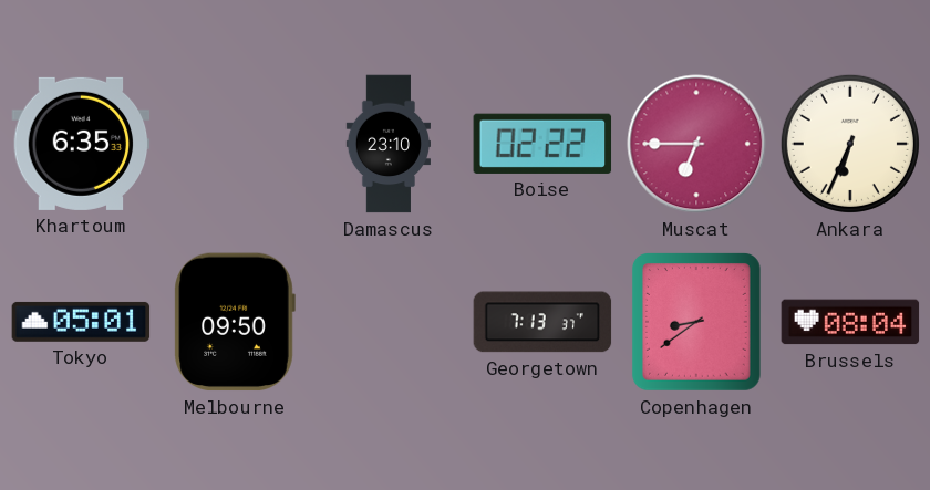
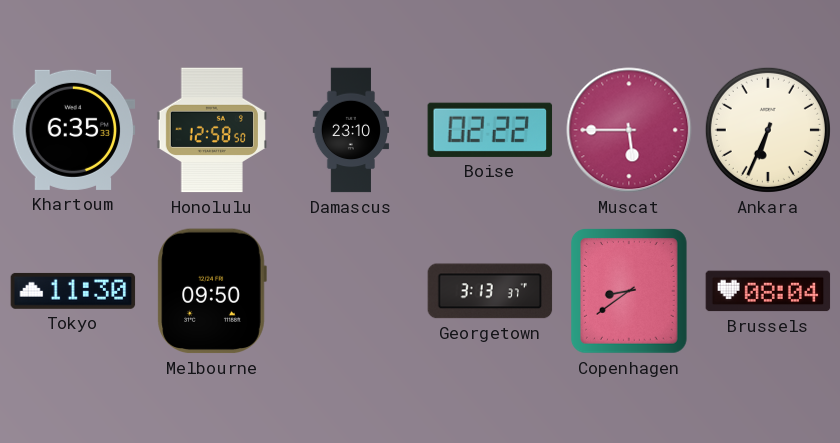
Honolulu: none -> 12:58
Muscat: 6:45 -> 5:45
Tokyo: 05:01 -> 11:30
Georgetown: 7:13 -> 3:13
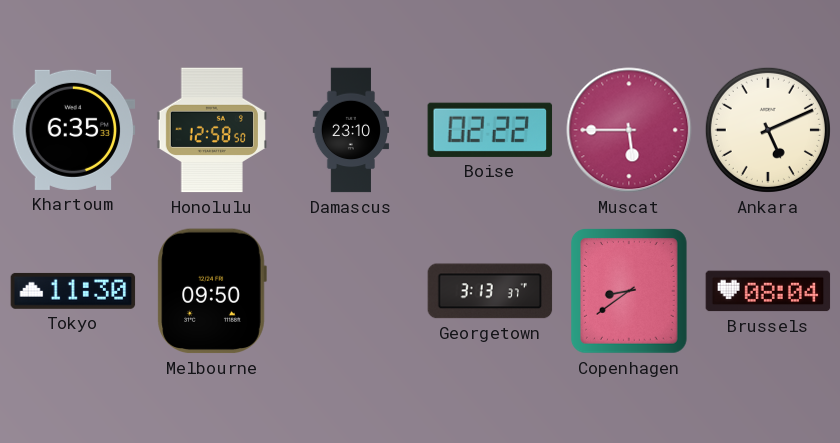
Ankara: 6:34 -> 5:11
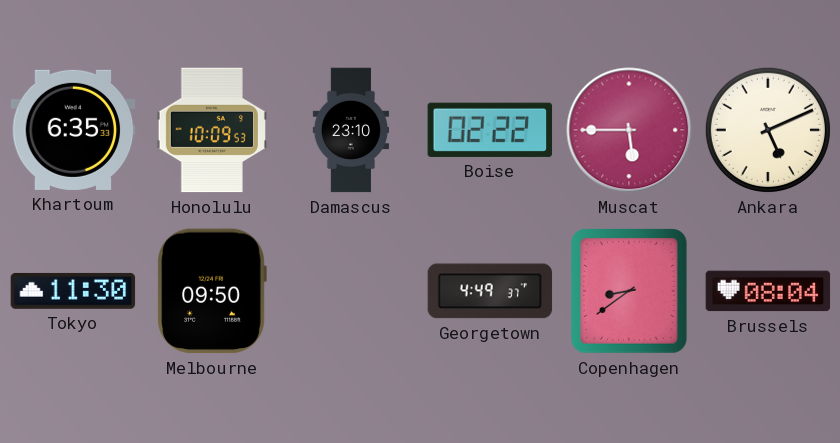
Honolulu: 12:58 -> 10:09
Georgetown: 3:13 -> 4:49
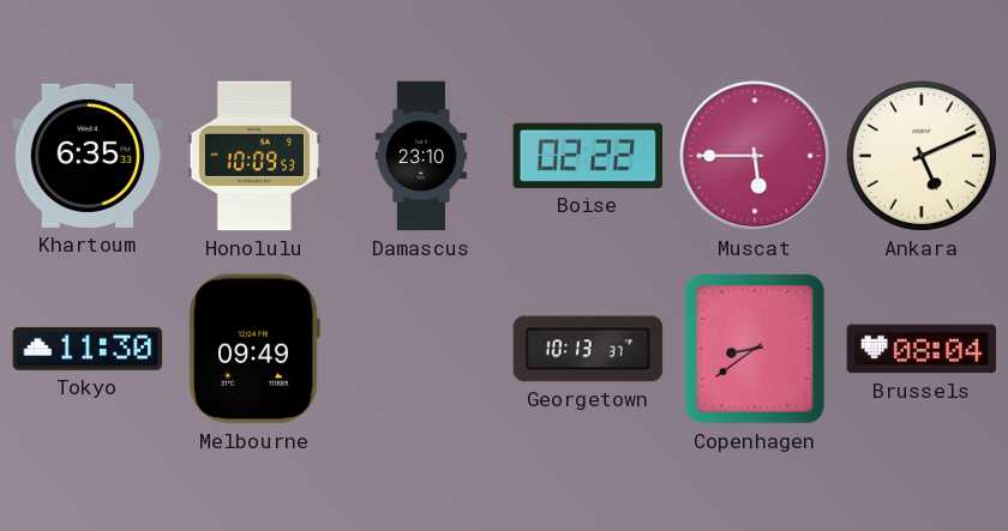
Melbourne: 09:50 -> 09:49
Georgetown: 4:49 -> 10:13
